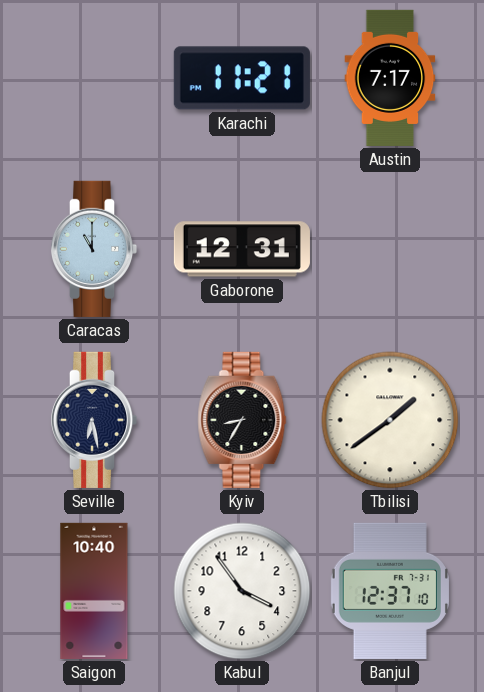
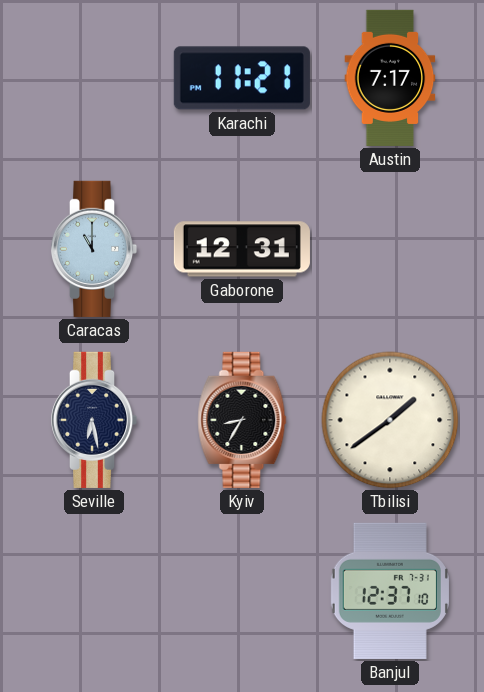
Saigon: 10:40 -> none
Kabul: 3:54 -> none
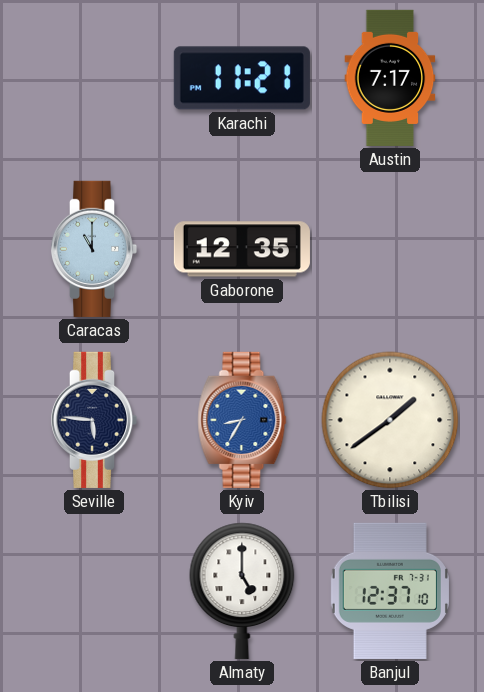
Gaborone: 12:31 -> 12:35
Seville: 6:28 -> 5:46
Kyiv dial: black -> blue
Almaty: none -> 5:00
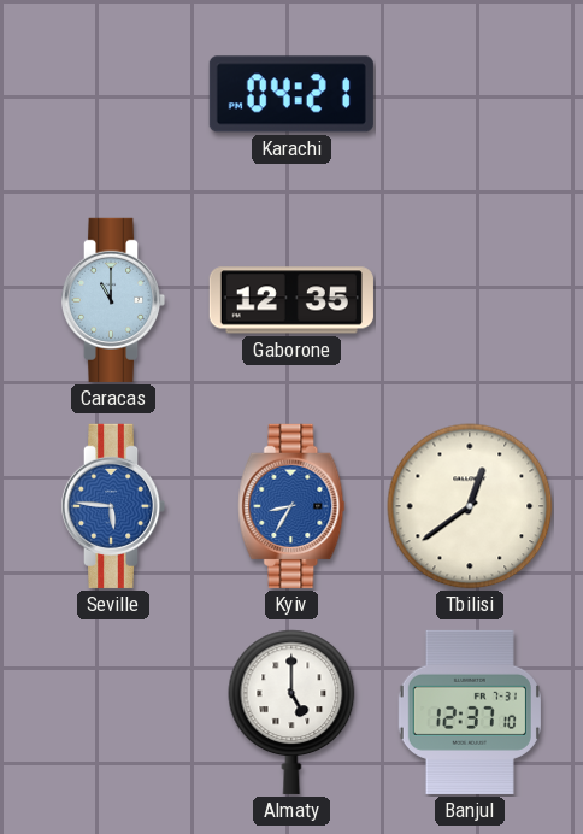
Karachi: 11:21 -> 04:21
Austin: 7:17 -> none
Seville dial: navy -> blue
Tbilisi: 1:39 -> 12:39
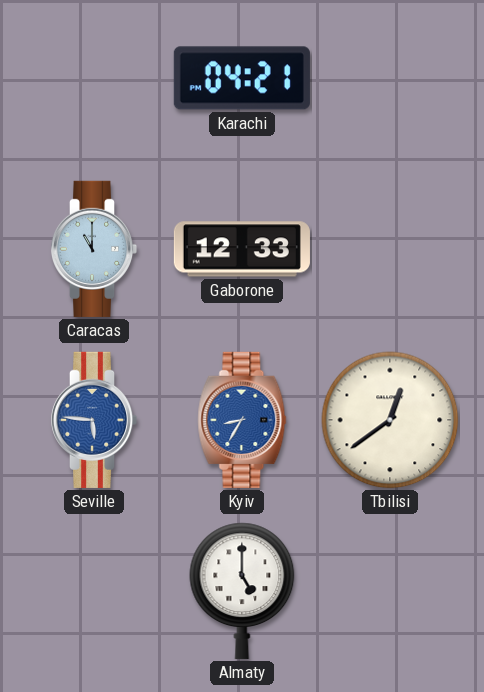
Gaborone: 12:35 -> 12:33
Banjul: 12:37 -> none
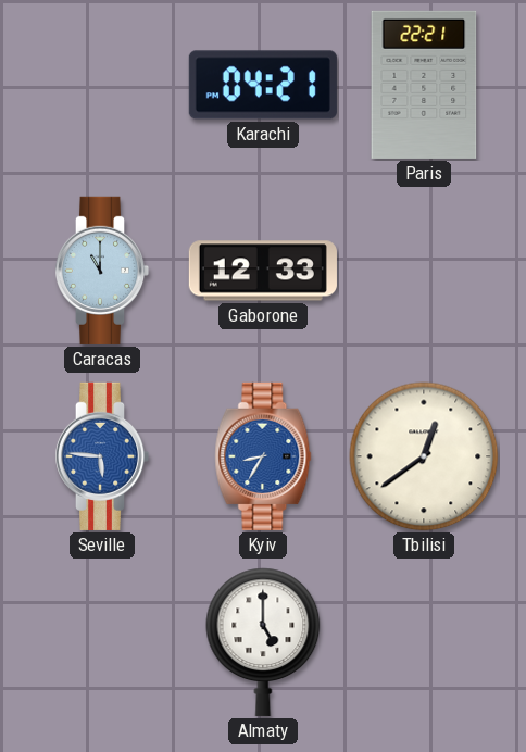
Paris: none -> 22:21
